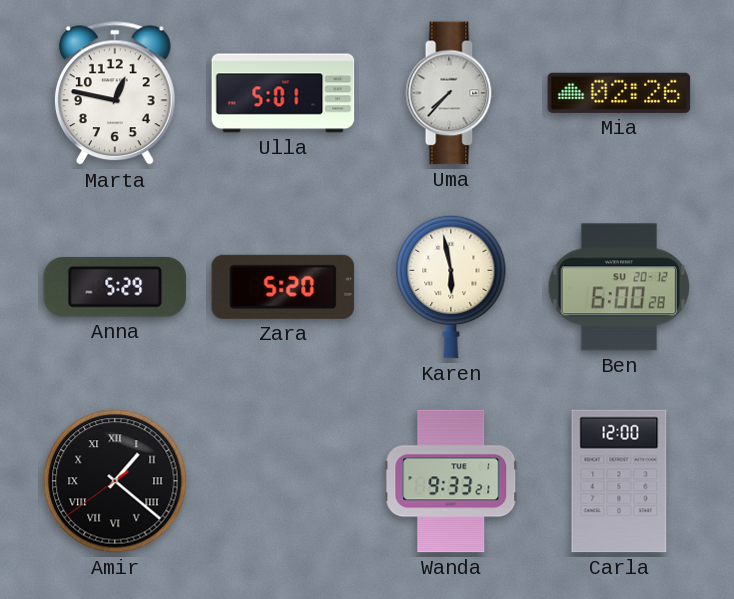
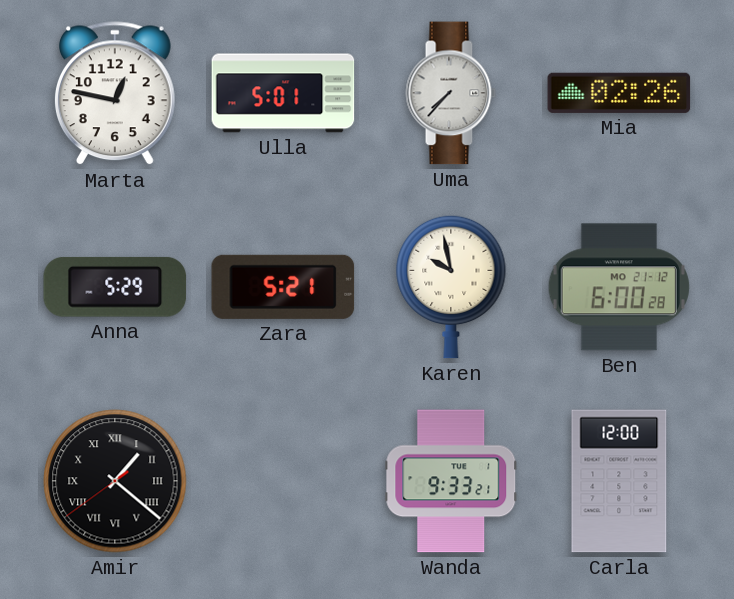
Zara: 5:20 -> 5:21
Karen: 5:58 -> 9:58
Ben date: SU 20-12 -> MO 21-12
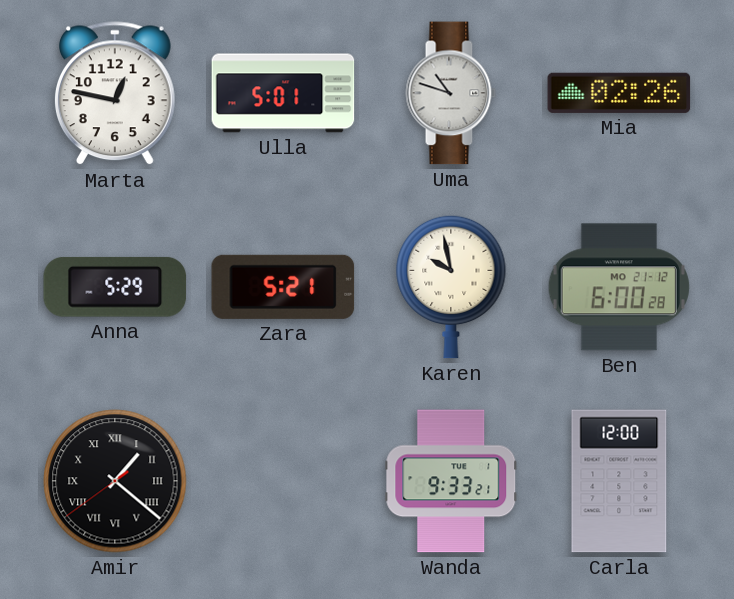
Uma: 7:37 -> 10:48
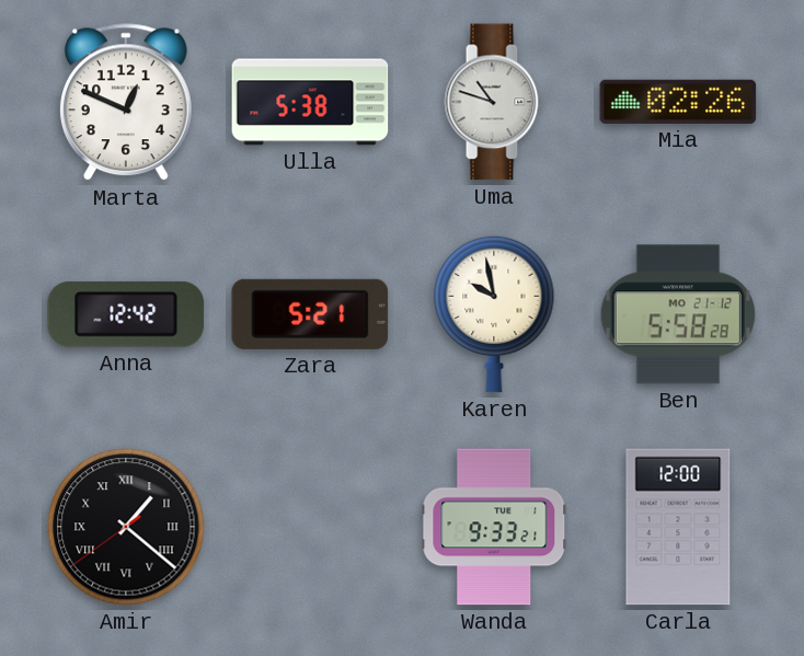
Marta: 12:47 -> 12:49
Ulla: 5:01 -> 5:38
Anna: 5:29 -> 12:42
Ben: 6:00 -> 5:58
